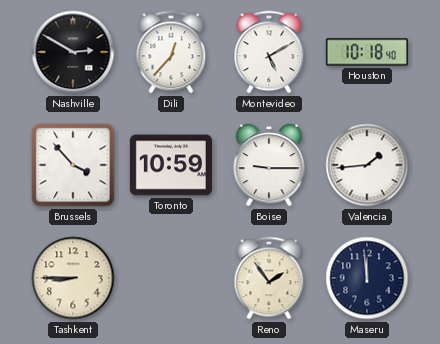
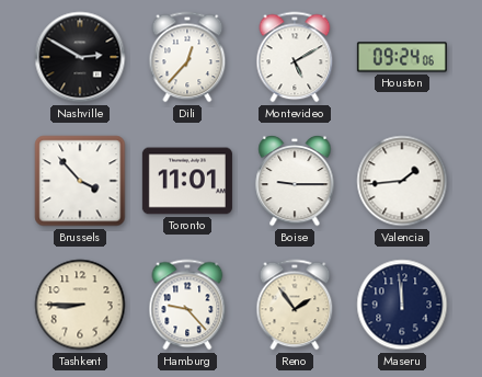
Houston: 10:18 -> 09:24
Toronto: 10:59 -> 11:01
Hamburg: none -> 9:23
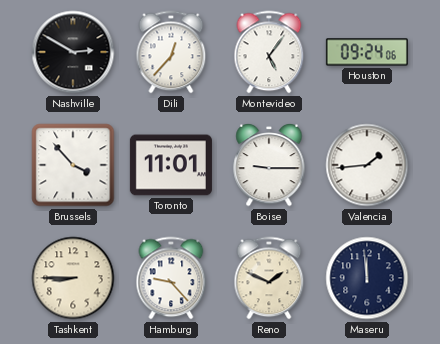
Montevideo: 5:10 -> 5:06
Reno: 1:54 -> 1:49
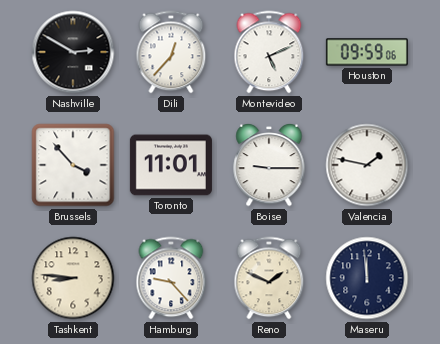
Montevideo: 5:06 -> 5:11
Houston: 09:24 -> 09:59
Valencia: 1:44 -> 1:47
Tashkent: 8:45 -> 8:46
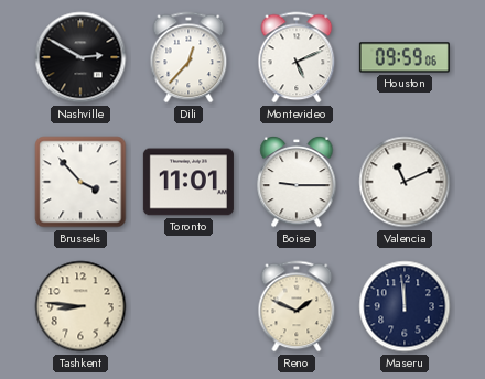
Valencia: 1:47 -> 11:11
Hamburg: 9:23 -> none
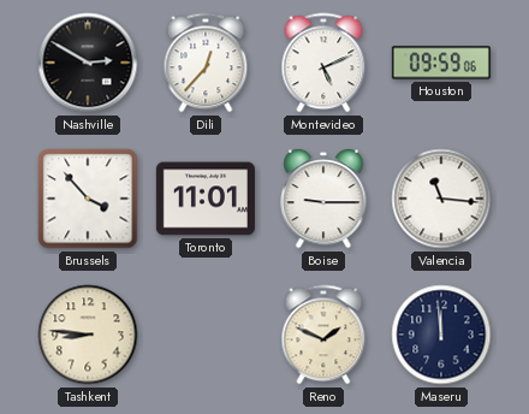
Valencia: 11:11 -> 11:16
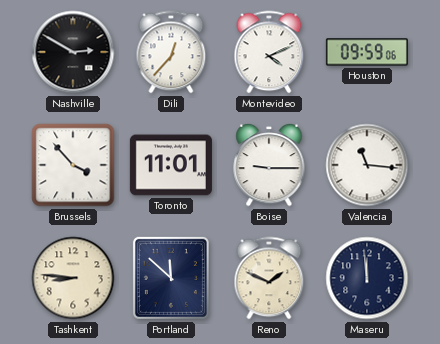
Montevideo: 5:11 -> 4:11
Portland: none -> 11:52
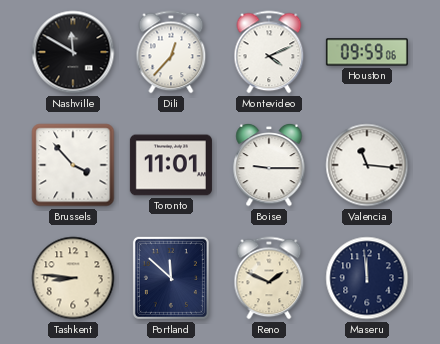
Nashville: 2:50 -> 11:50
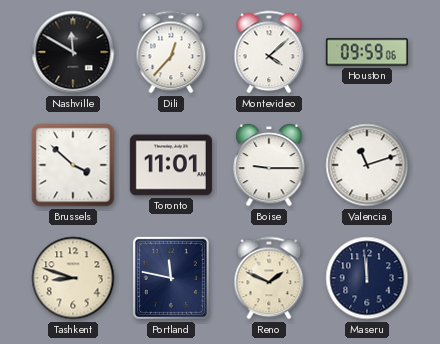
Montevideo: 4:11 -> 4:08
Brussels: 3:53 -> 3:52
Valencia: 11:16 -> 11:12
Tashkent: 8:46 -> 8:48
Portland: 11:52 -> 11:47
